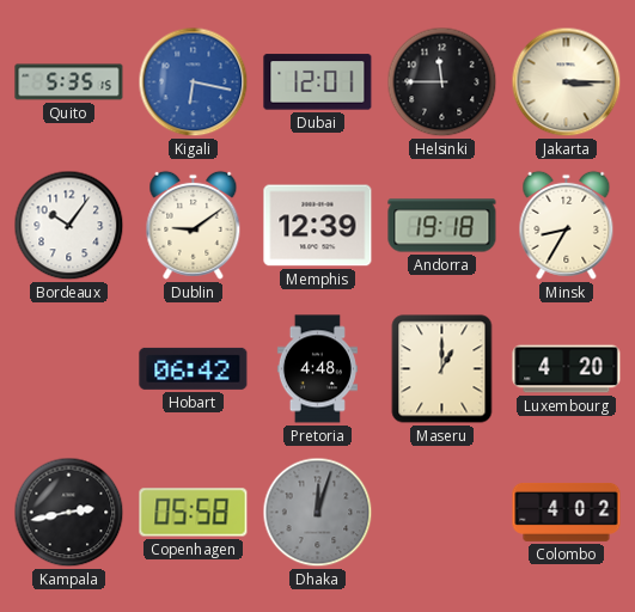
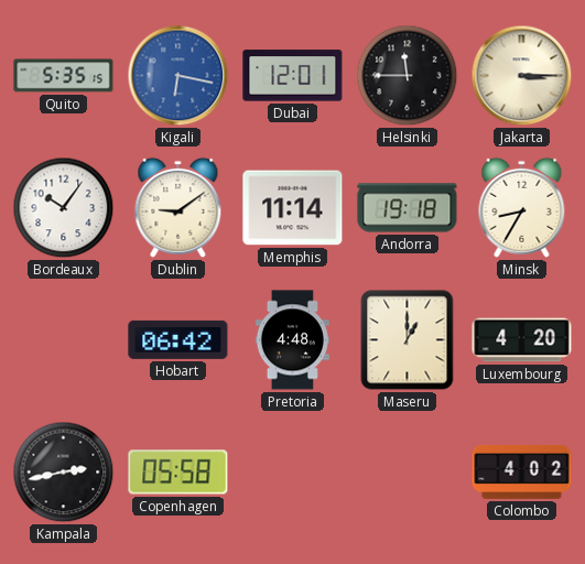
Memphis: 12:39 -> 11:14
Dhaka: 12:03 -> none
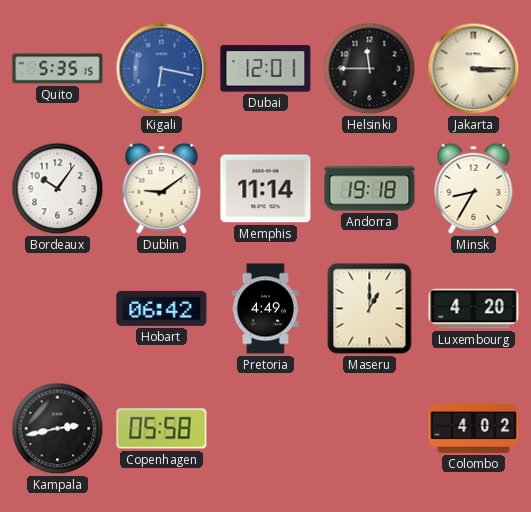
Pretoria: 4:48 -> 4:49
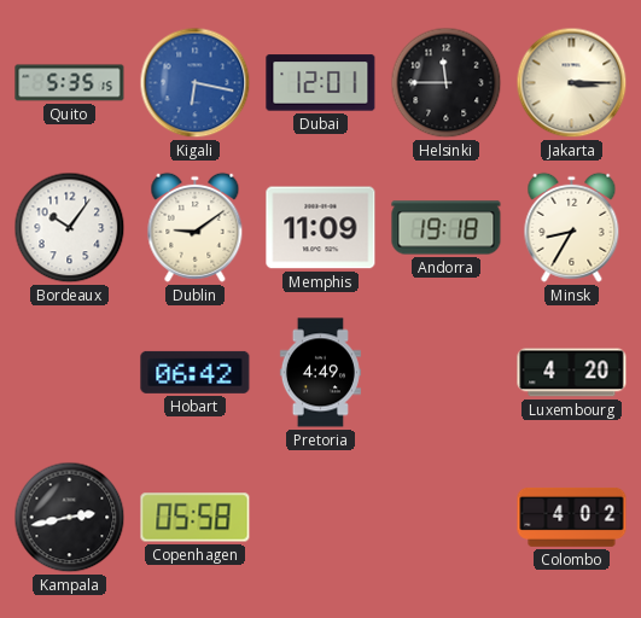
Memphis: 11:14 -> 11:09
Maseru: 1:00 -> none
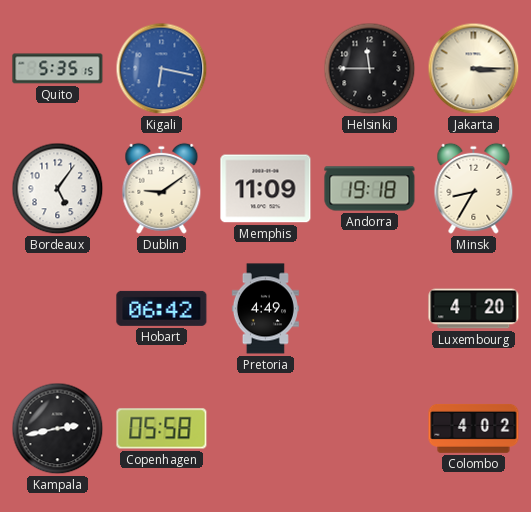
Dubai: 12:01 -> none
Bordeaux: 10:06 -> 5:06
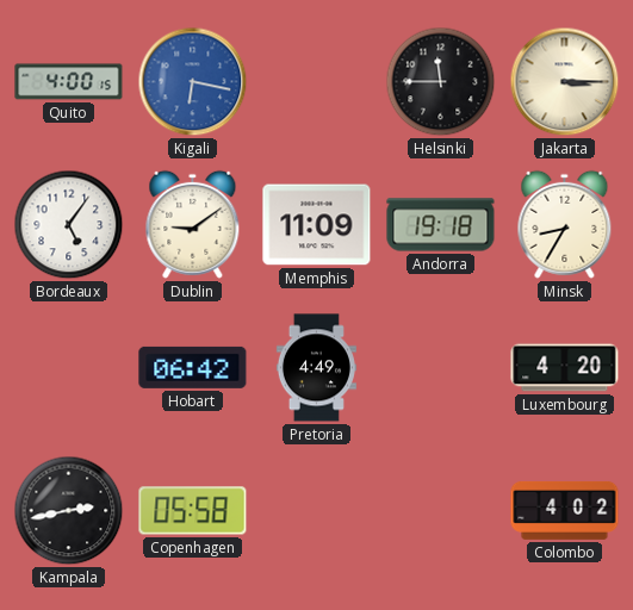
Quito: 5:35 -> 4:00
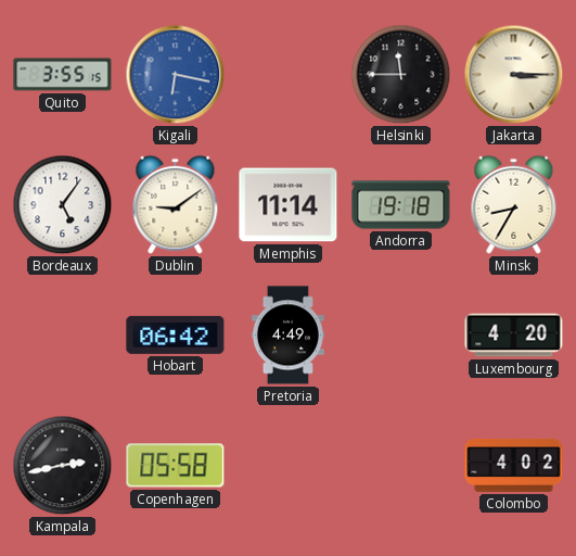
Quito: 4:00 -> 3:55
Memphis: 11:09 -> 11:14
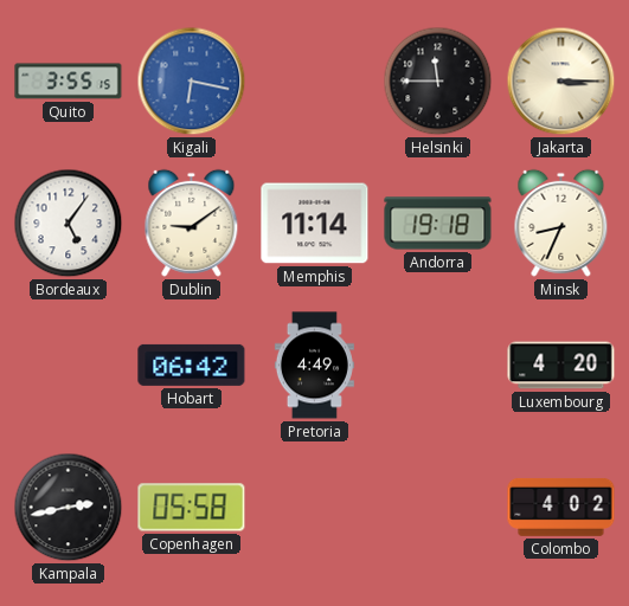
Minsk: 8:35 -> 8:34
